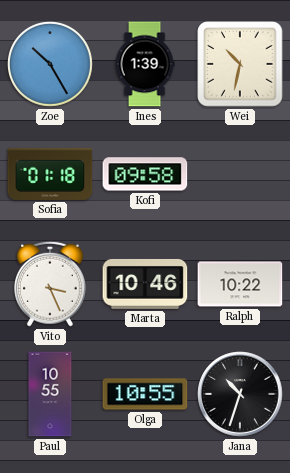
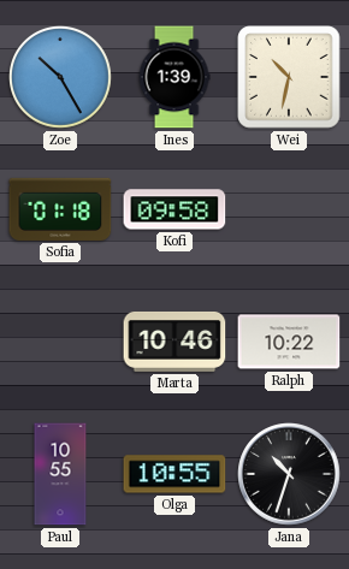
Vito: 3:26 -> none
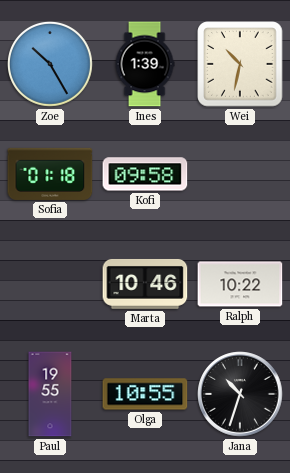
Paul: 10:55 -> 19:55
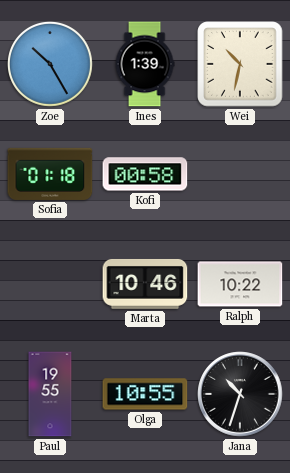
Kofi: 09:58 -> 00:58
